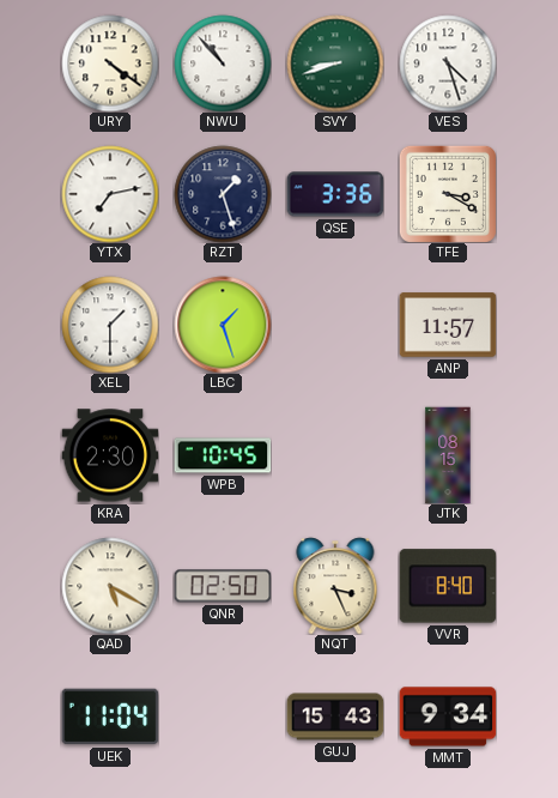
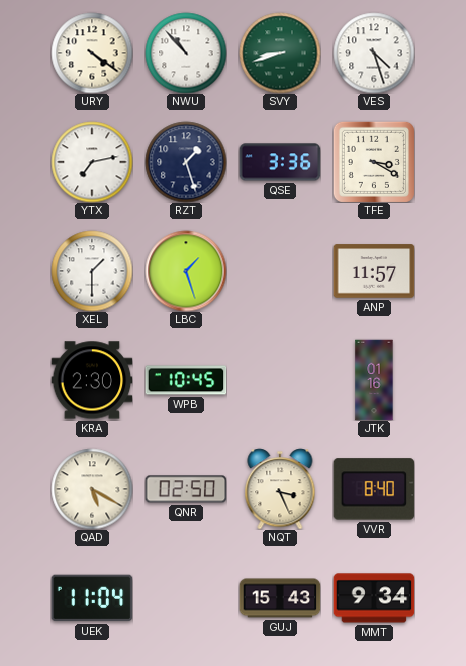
JTK: 08:15 -> 01:16
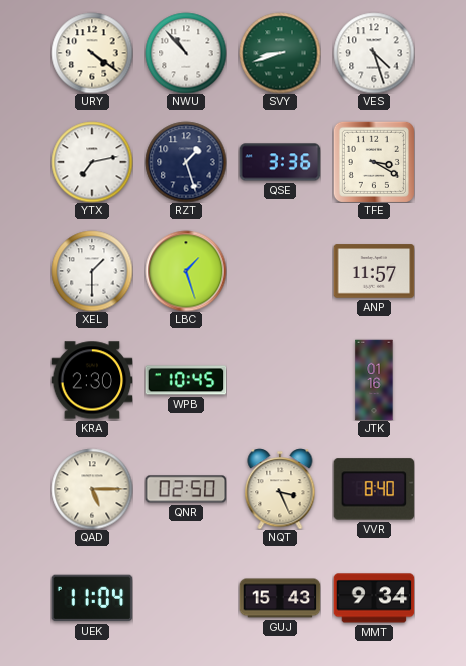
QAD: 5:20 -> 5:15
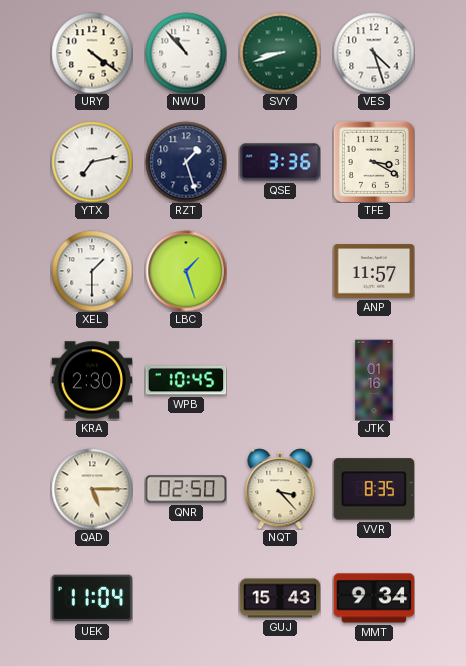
NQT: 3:26 -> 3:23
VVR: 8:40 -> 8:35
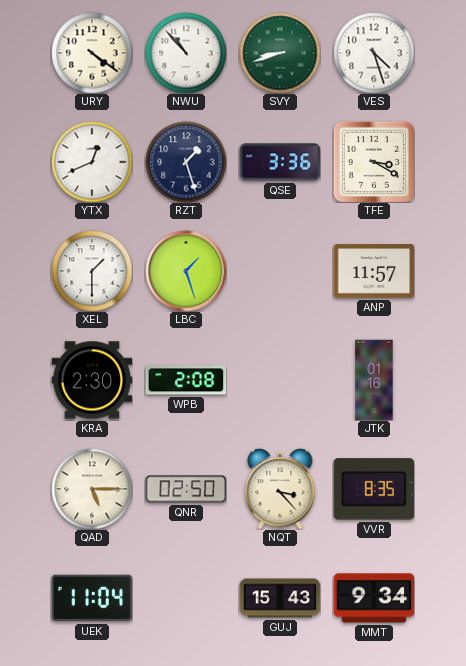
YTX: 7:13 -> 12:41
WPB: 10:45 -> 2:08
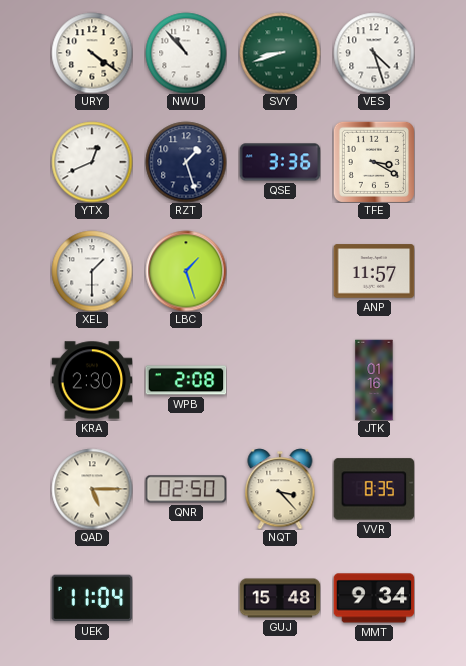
GUJ: 15:43 -> 15:48
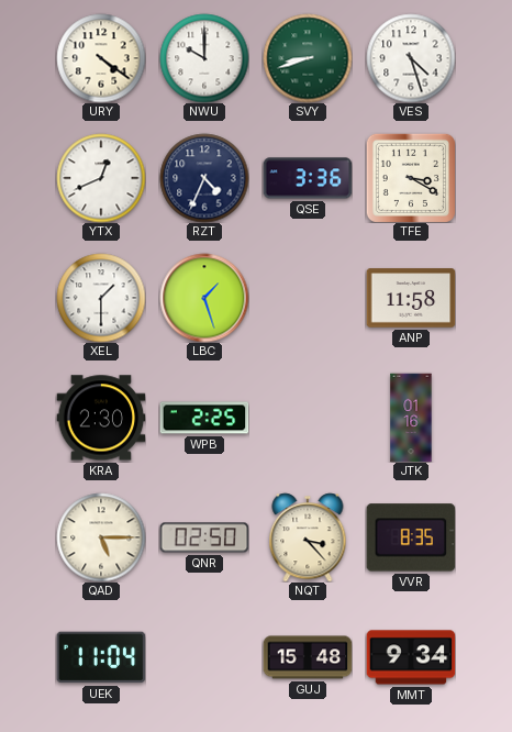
NWU: 10:53 -> 10:00
RZT: 1:27 -> 4:34
ANP: 11:57 -> 11:58
WPB: 2:08 -> 2:25
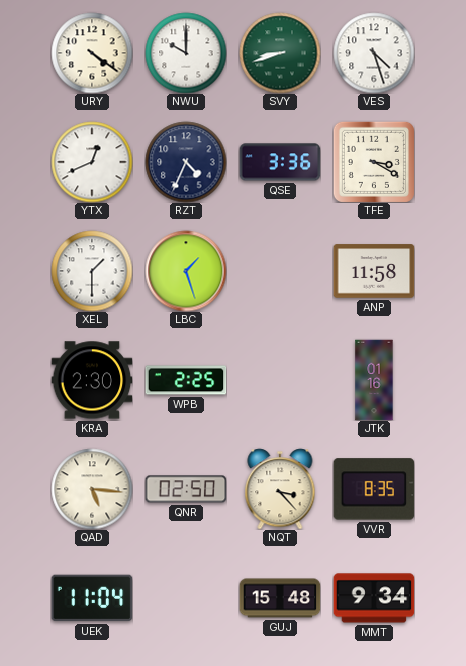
QAD: 5:15 -> 5:16
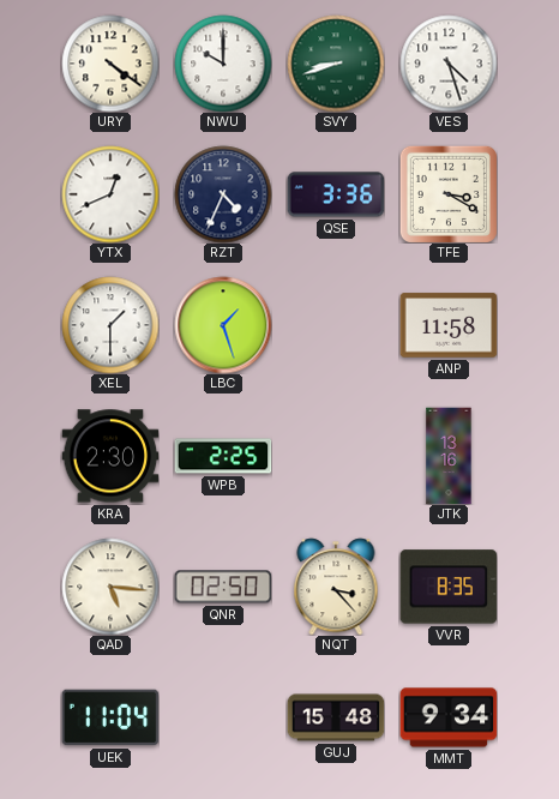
JTK: 01:16 -> 13:16
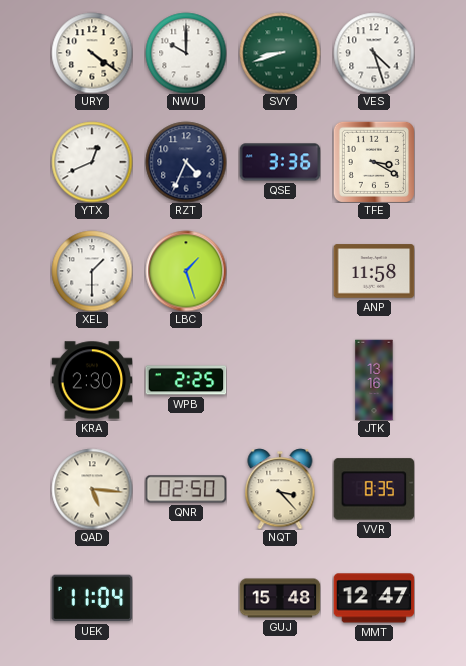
MMT: 9:34 -> 12:47
